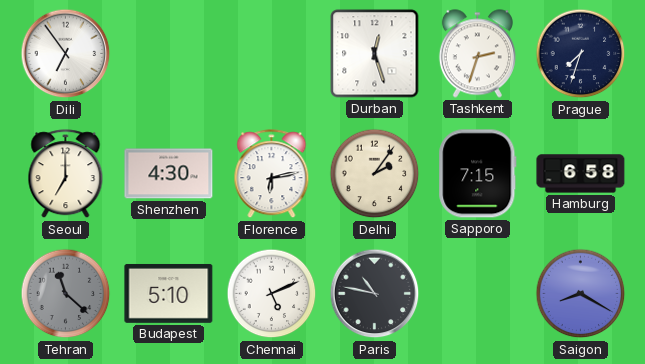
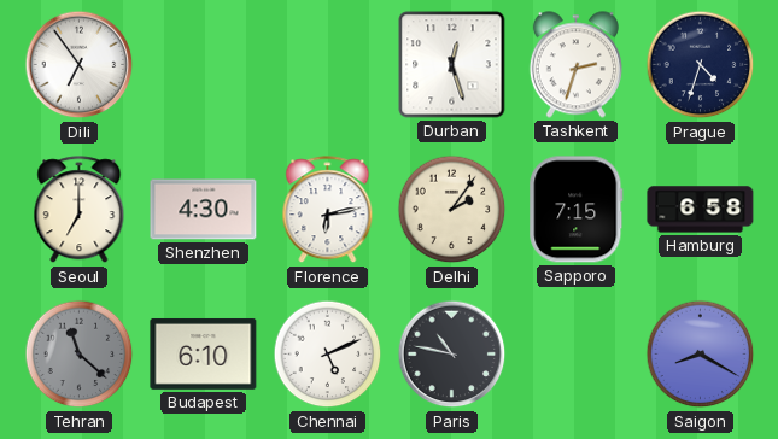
Prague: 7:33 -> 4:33
Budapest: 5:10 -> 6:10
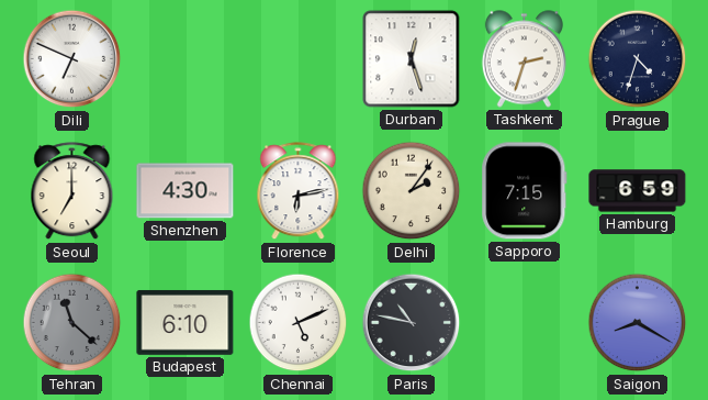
Dili: 6:54 -> 6:49
Hamburg: 6:58 -> 6:59
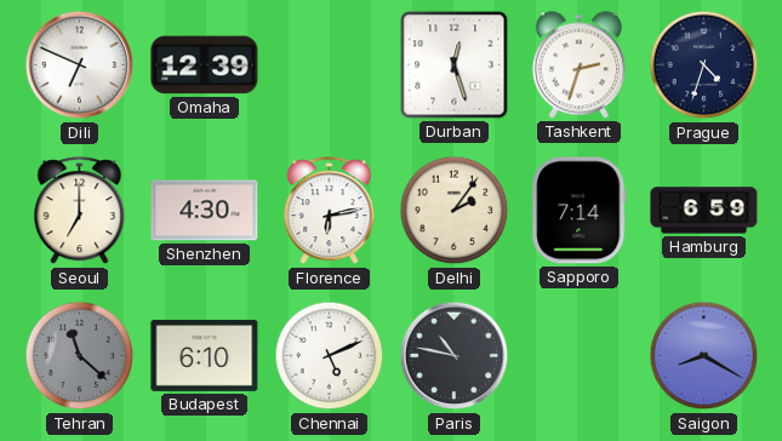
Omaha: none -> 12:39
Sapporo: 7:15 -> 7:14
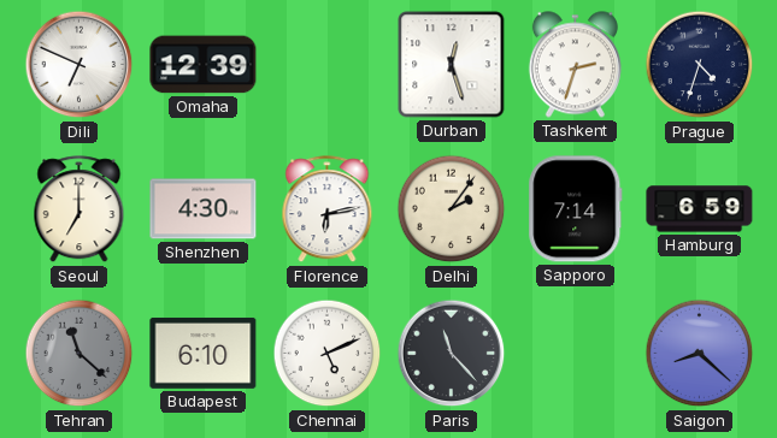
Paris: 10:47 -> 11:23
Saigon: 8:20 -> 8:22
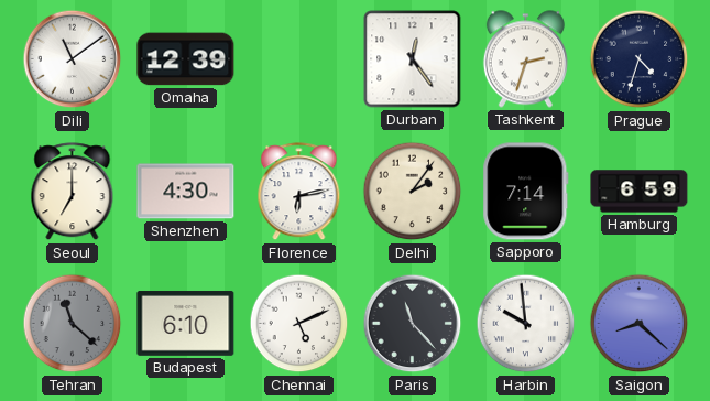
Dili: 6:49 -> 11:09
Durban: 12:27 -> 12:24
Harbin: none -> 9:59
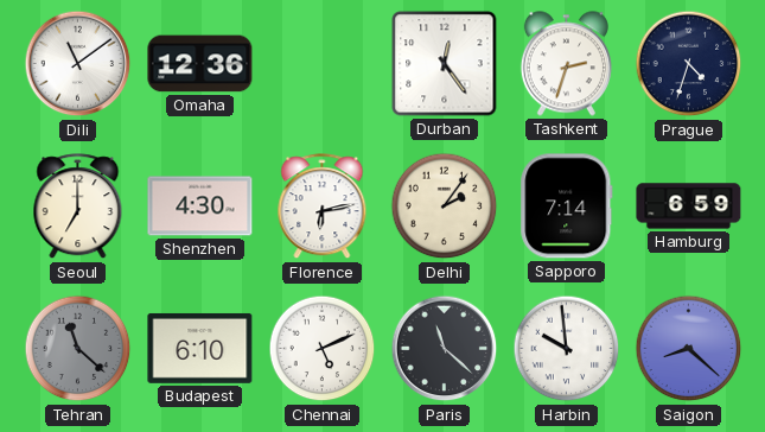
Omaha: 12:39 -> 12:36
Paris: 11:23 -> 11:22
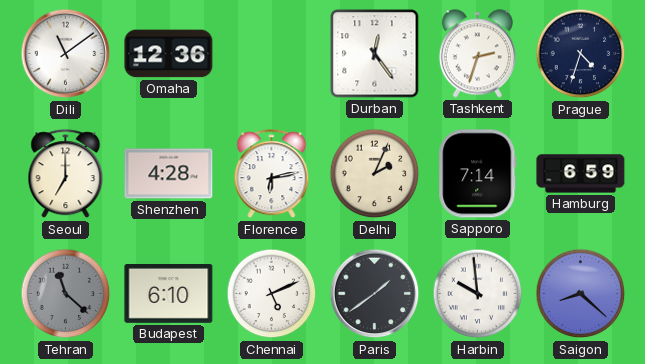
Shenzhen: 4:30 -> 4:28
Delhi: 2:06 -> 2:04
Paris: 11:22 -> 1:39
